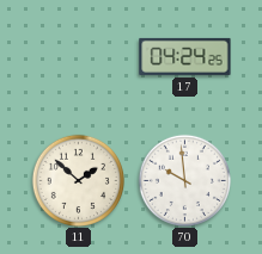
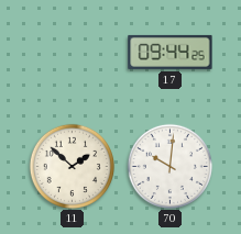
17: 04:24 -> 09:44
70: 9:59 -> 10:01
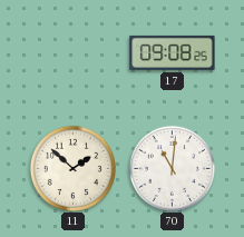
17: 09:44 -> 09:08
70: 10:01 -> 11:01
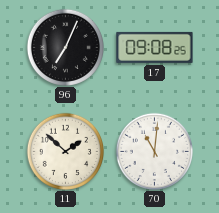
96: none -> 7:04
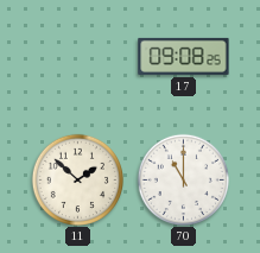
96: 7:04 -> none
70: 11:01 -> 11:00
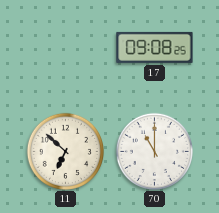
11: 1:52 -> 6:52
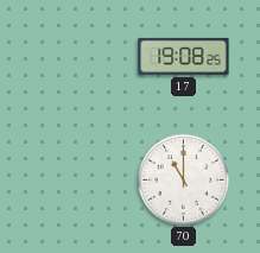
17: 09:08 -> 19:08
11: 6:52 -> none
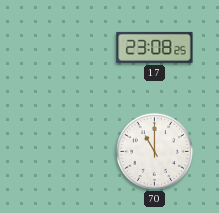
17: 19:08 -> 23:08
